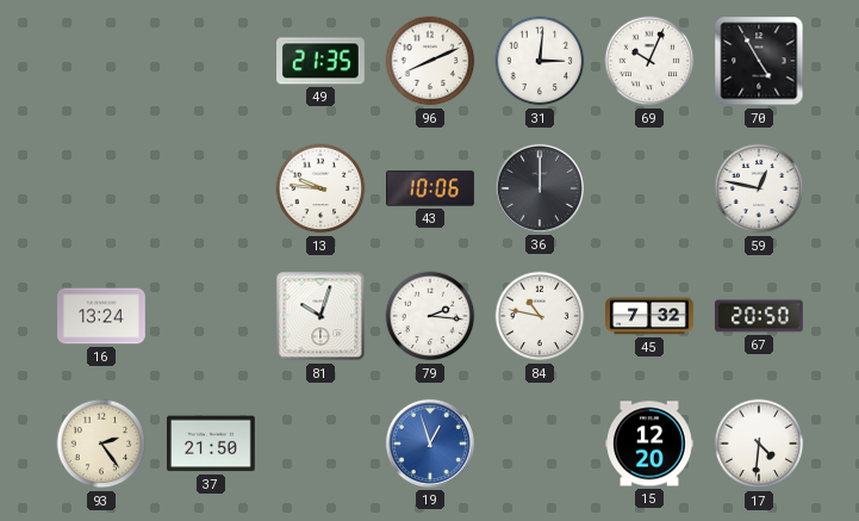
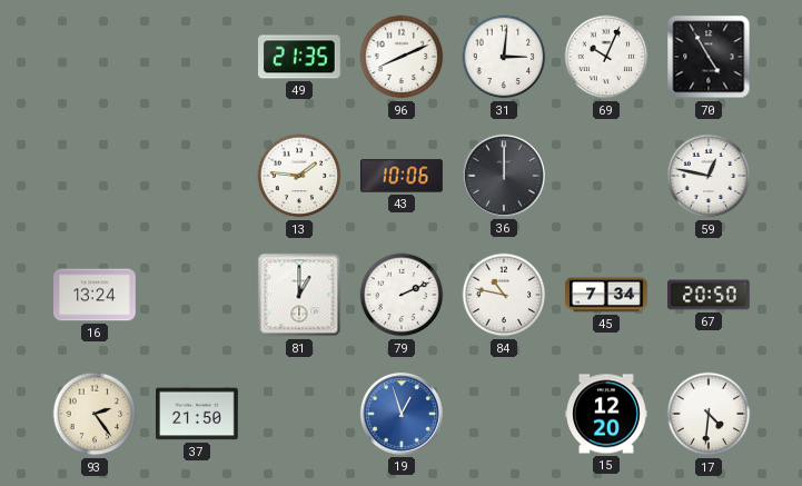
13: 9:46 -> 1:46
81: 10:03 -> 1:00
79: 2:16 -> 2:11
45: 7:32 -> 7:34
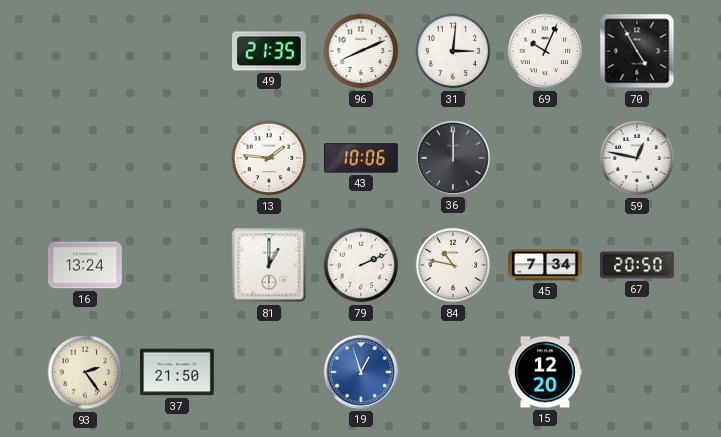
17: 4:31 -> none
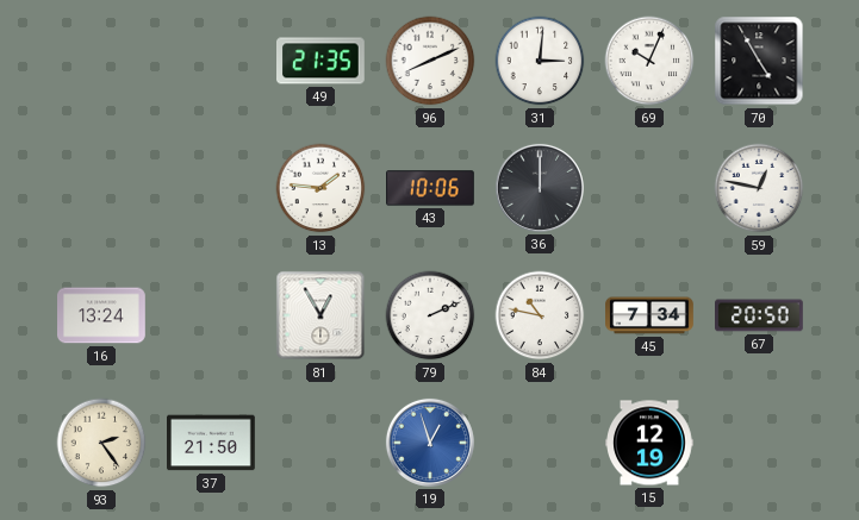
81: 1:00 -> 12:55
15: 12:20 -> 12:19
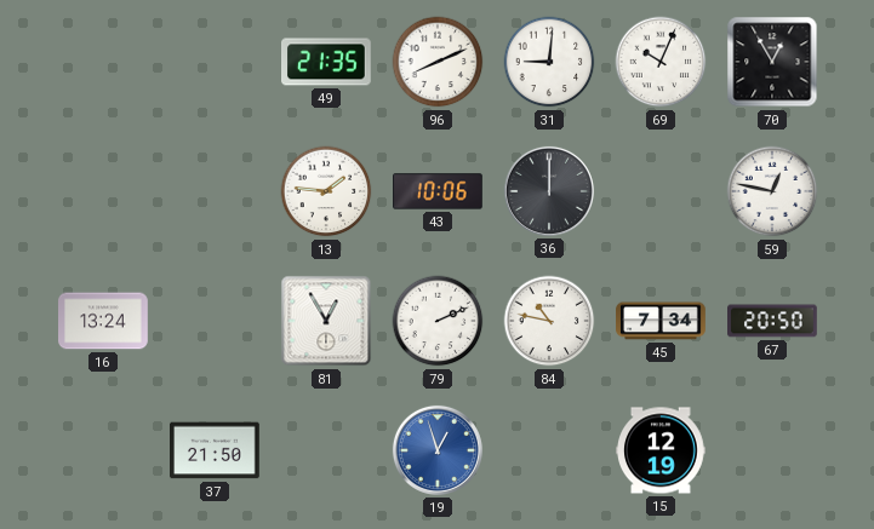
31: 3:01 -> 9:01
70: 4:55 -> 12:55
93: 2:24 -> none
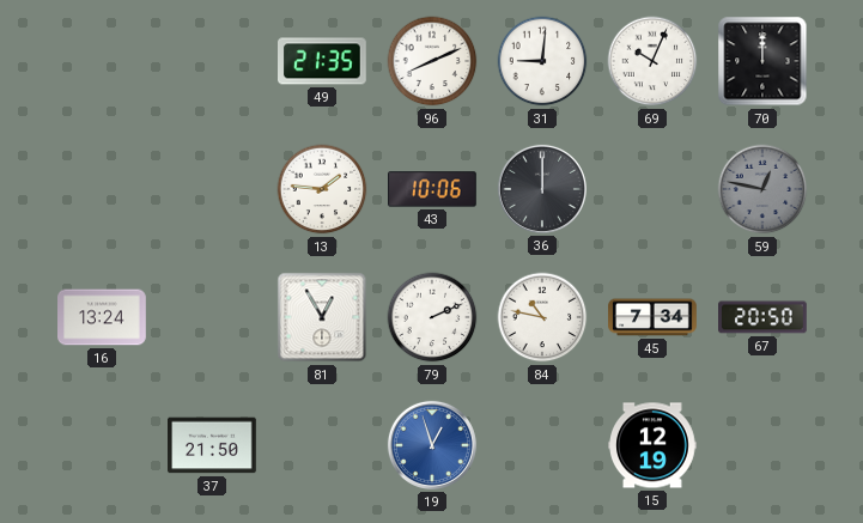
70: 12:55 -> 12:00
59 dial: white -> grey
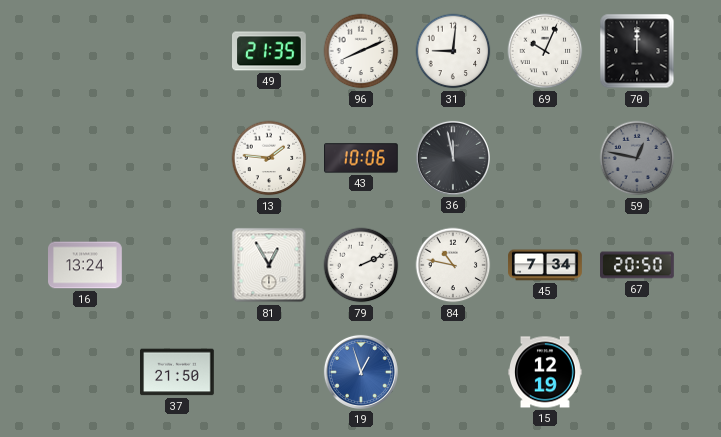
36: 12:00 -> 11:58
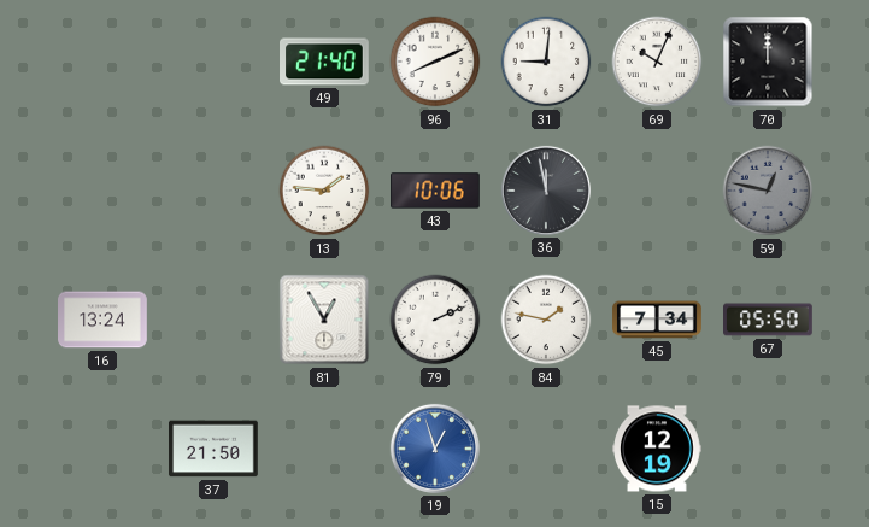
49: 21:35 -> 21:40
84: 10:47 -> 1:47
67: 20:50 -> 05:50
